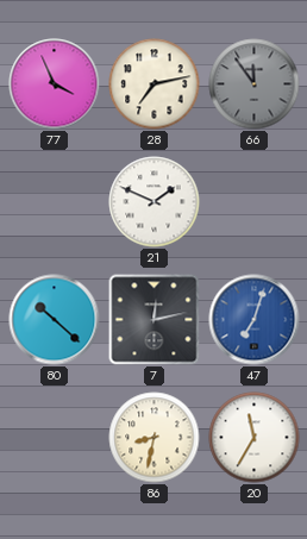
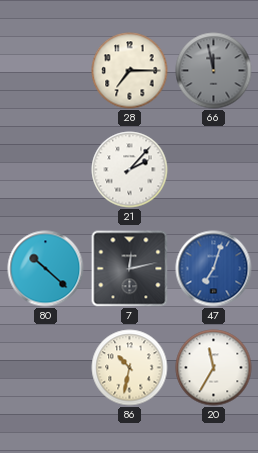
77: 3:56 -> none
28: 7:13 -> 7:15
66: 11:54 -> 11:58
21: 1:49 -> 2:07
86: 8:32 -> 10:32
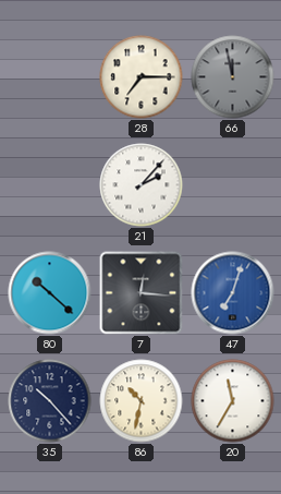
7: 12:13 -> 12:16
35: none -> 10:23
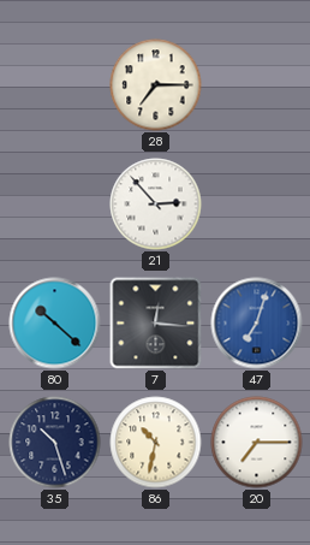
66: 11:58 -> none
21: 2:07 -> 2:53
35: 10:23 -> 10:27
20: 11:35 -> 7:15
